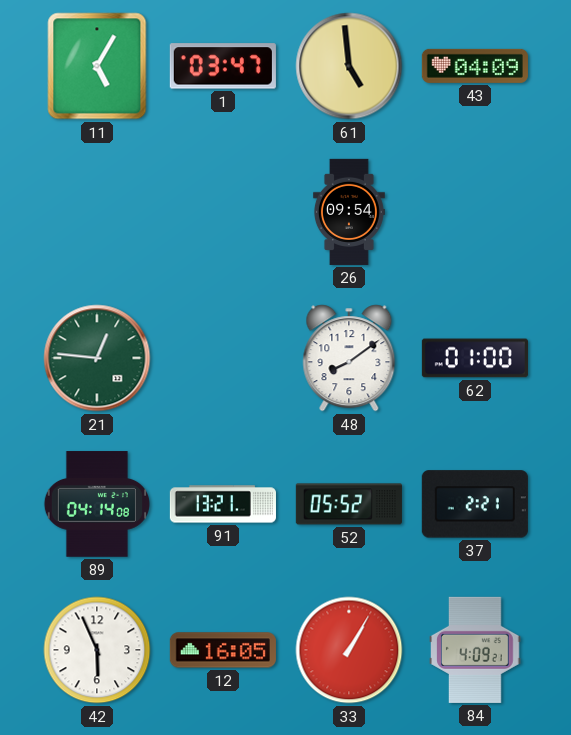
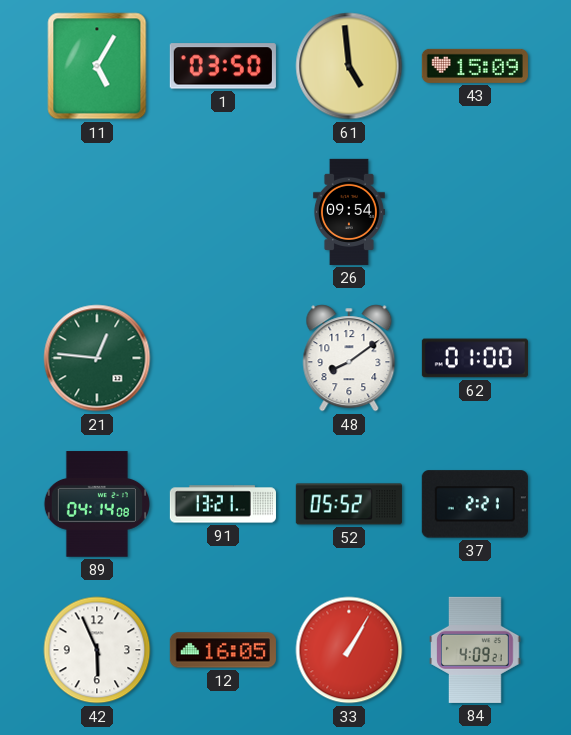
1: 03:47 -> 03:50
43: 04:09 -> 15:09
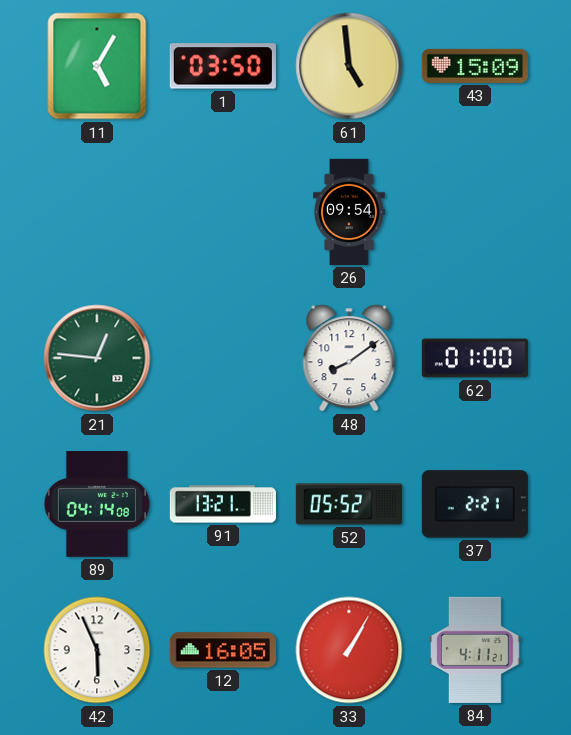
84: 4:09 -> 4:11
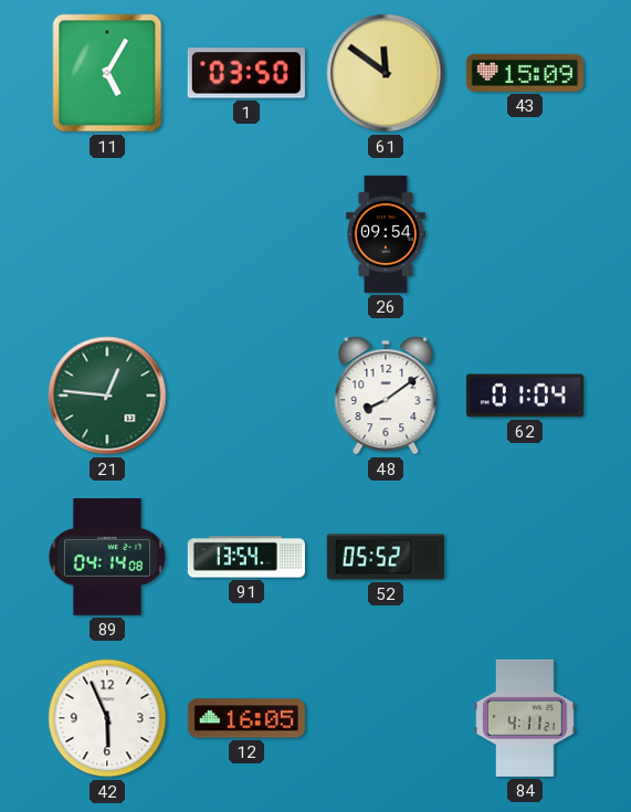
61: 4:59 -> 11:51
62: 01:00 -> 01:04
91: 13:21 -> 13:54
37: 2:21 -> none
33: 1:05 -> none
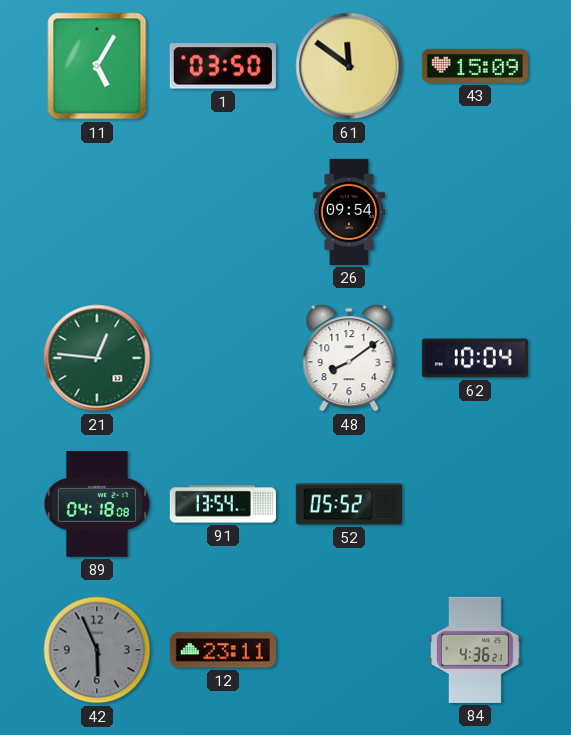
62: 01:04 -> 10:04
89: 04:14 -> 04:18
42 dial: white -> grey
12: 16:05 -> 23:11
84: 4:11 -> 4:36
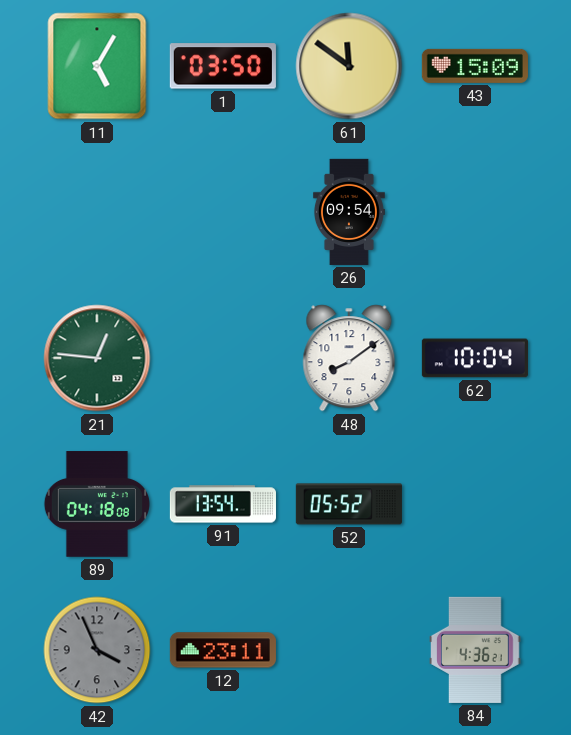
42: 5:56 -> 3:56
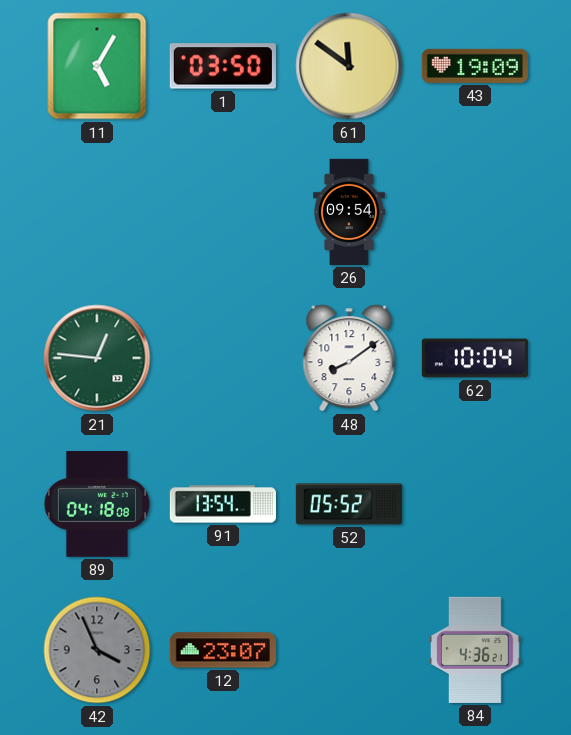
43: 15:09 -> 19:09
12: 23:11 -> 23:07
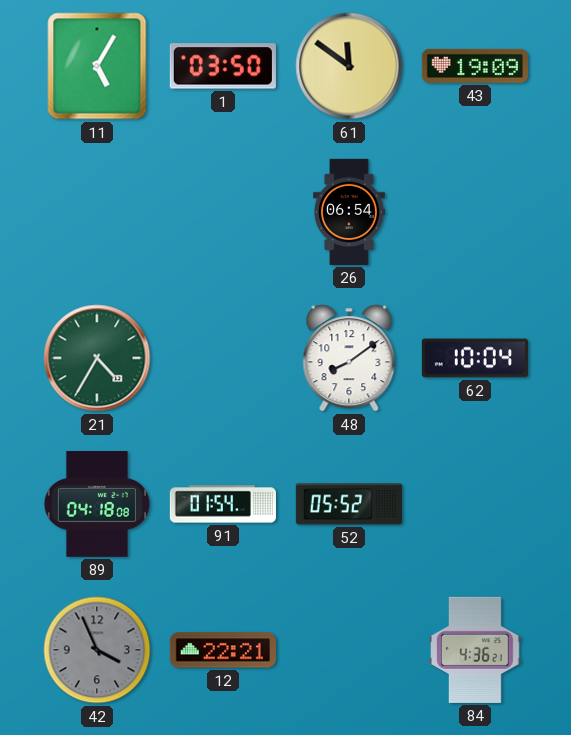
26: 09:54 -> 06:54
21: 12:46 -> 4:35
91: 13:54 -> 01:54
12: 23:07 -> 22:21
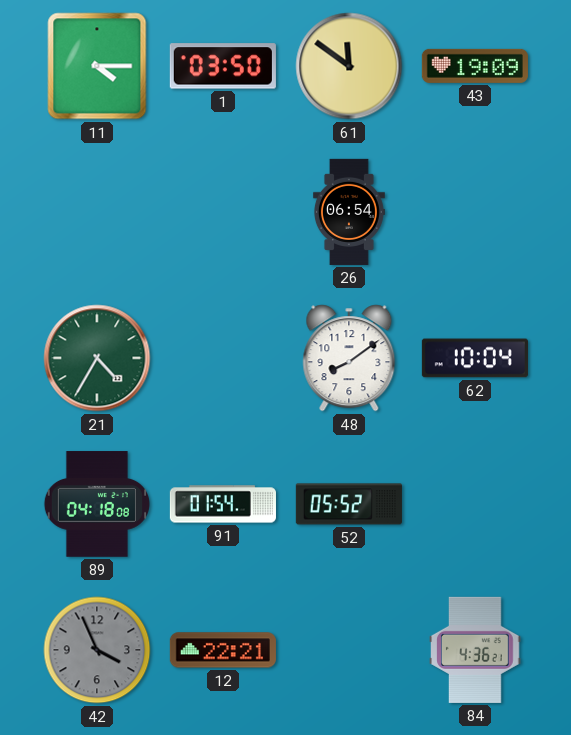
11: 5:05 -> 4:15
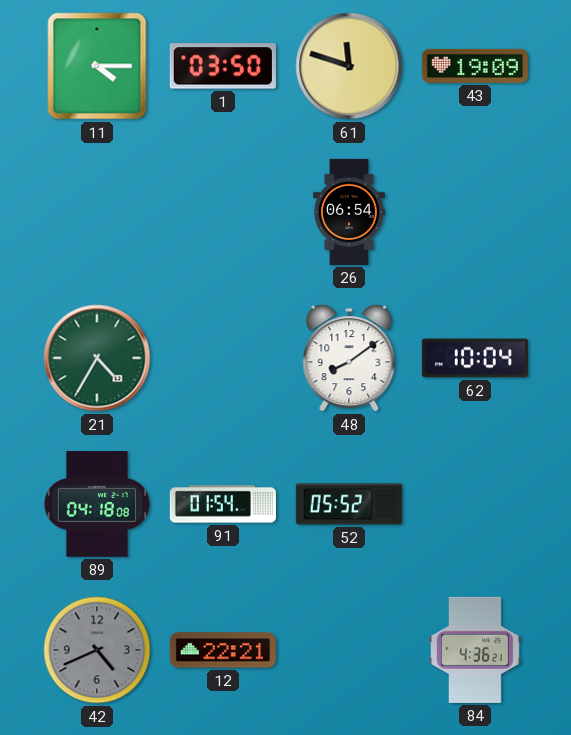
61: 11:51 -> 11:48
42: 3:56 -> 4:41
